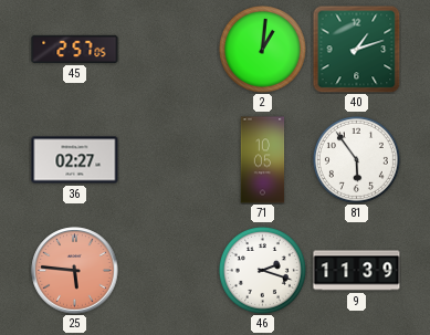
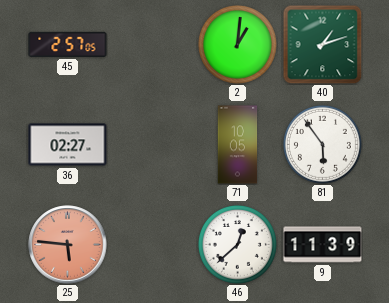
46: 2:18 -> 12:38
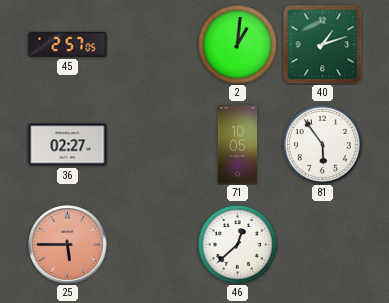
25: 5:46 -> 5:45
9: 11:39 -> none
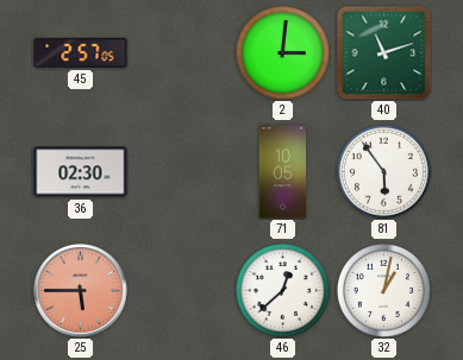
2: 1:01 -> 3:01
40: 1:12 -> 11:12
36: 02:27 -> 02:30
32: none -> 1:02
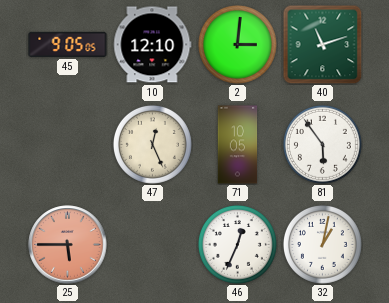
45: 2:57 -> 9:05
10: none -> 12:10
36: 02:30 -> none
47: none -> 12:26
46: 12:38 -> 12:34
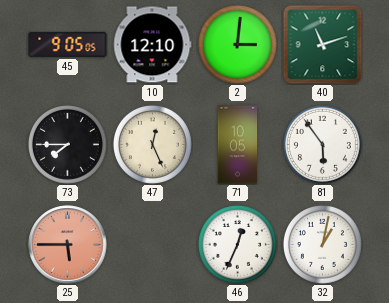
73: none -> 7:45
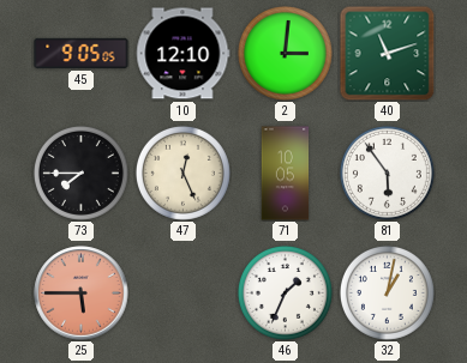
46: 12:34 -> 1:34
